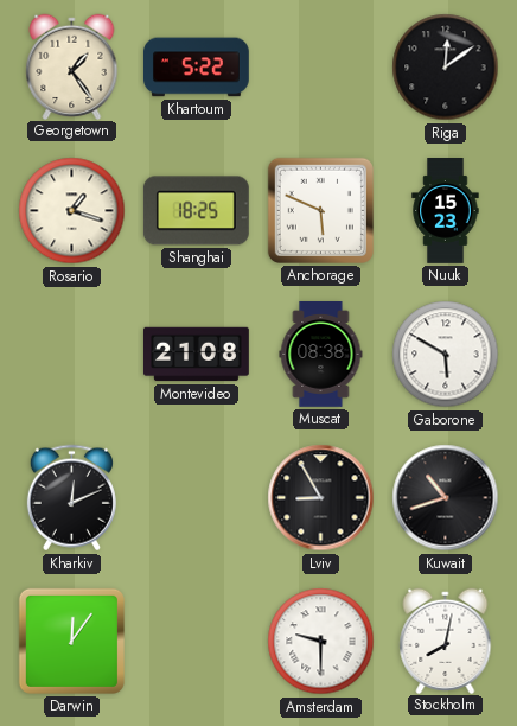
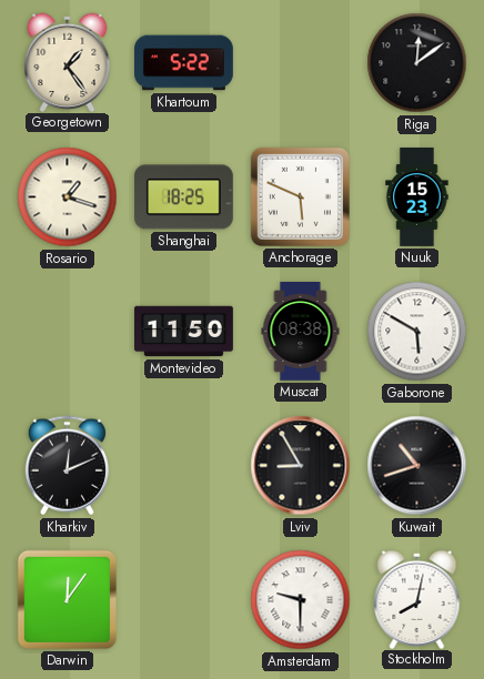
Montevideo: 21:08 -> 11:50
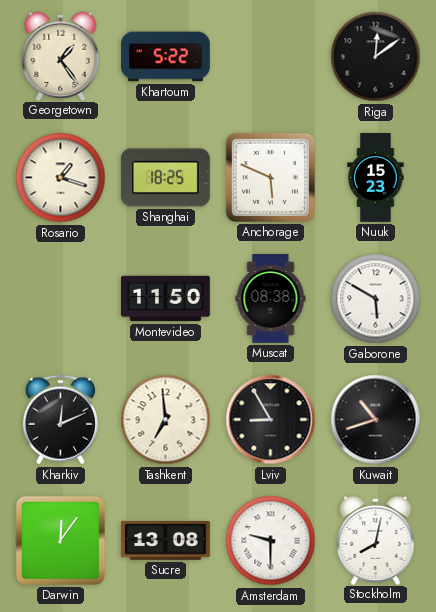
Tashkent: none -> 6:59
Sucre: none -> 13:08
